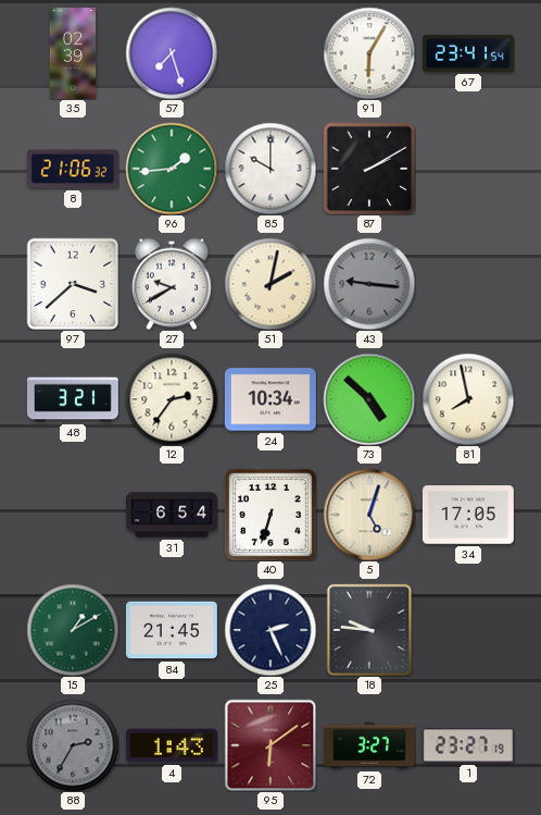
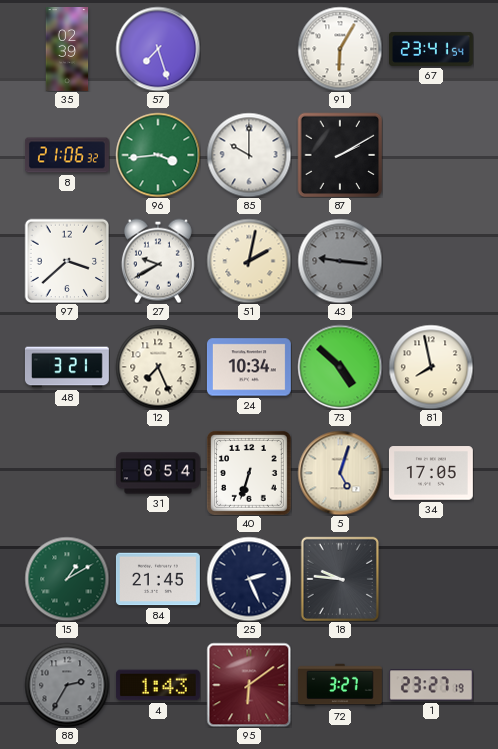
96: 1:44 -> 3:44
12: 2:36 -> 7:26
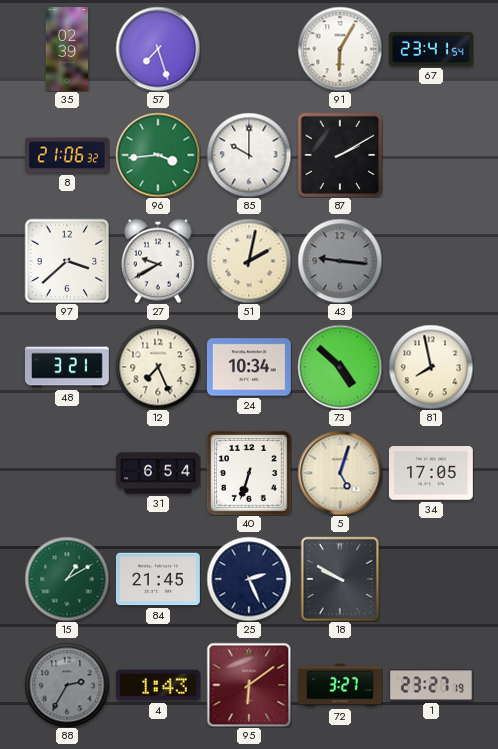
18: 9:46 -> 9:50
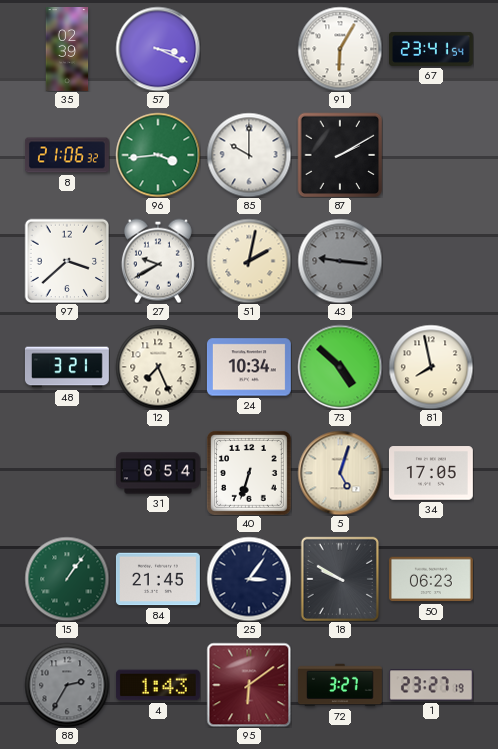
57: 7:27 -> 3:19
15: 1:10 -> 1:06
25: 2:26 -> 3:06
50: none -> 06:23
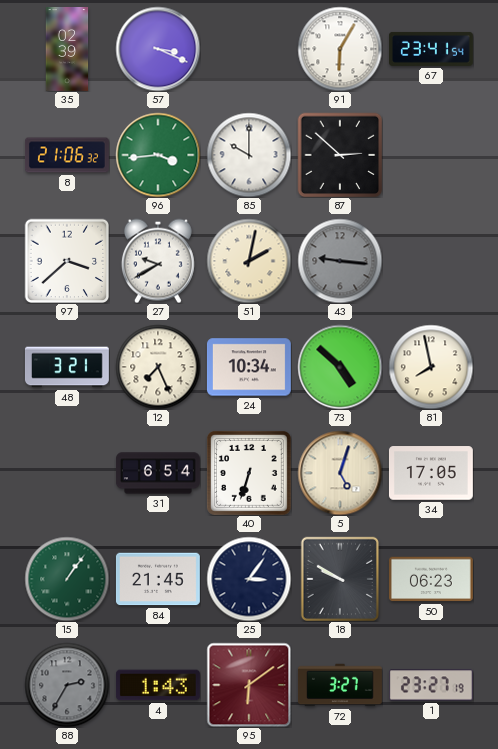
87: 2:10 -> 2:52
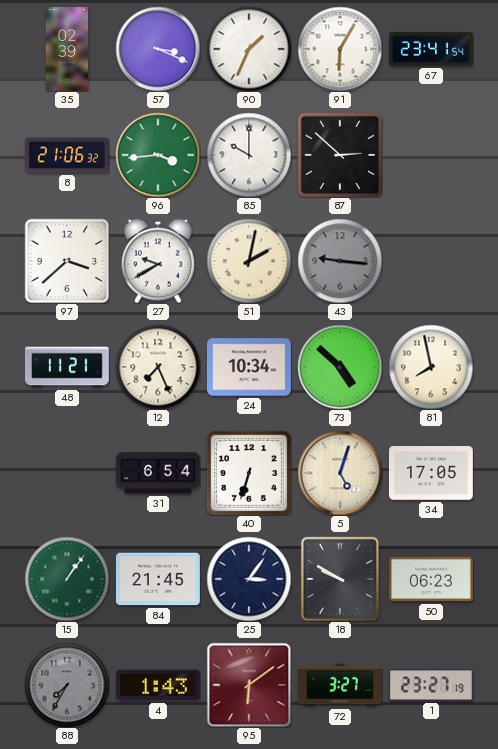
90: none -> 1:34
48: 3:21 -> 11:21
88: 2:35 -> 7:35
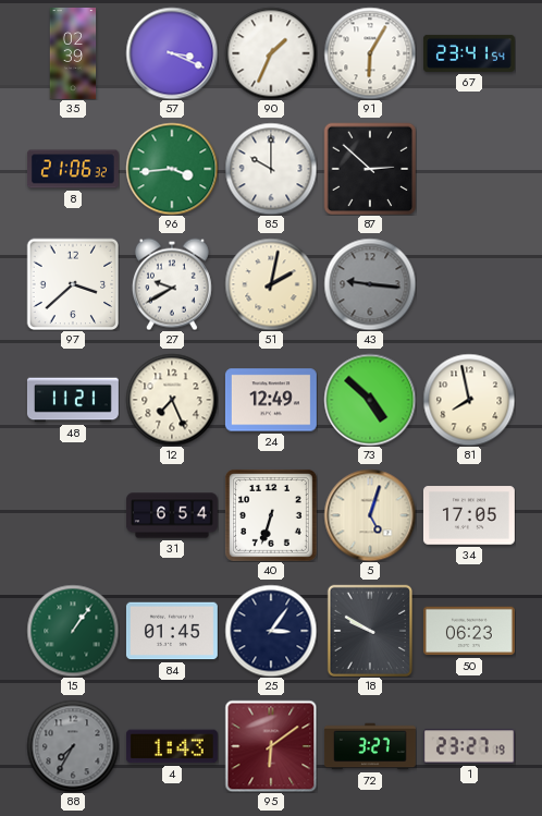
24: 10:34 -> 12:49
84: 21:45 -> 01:45
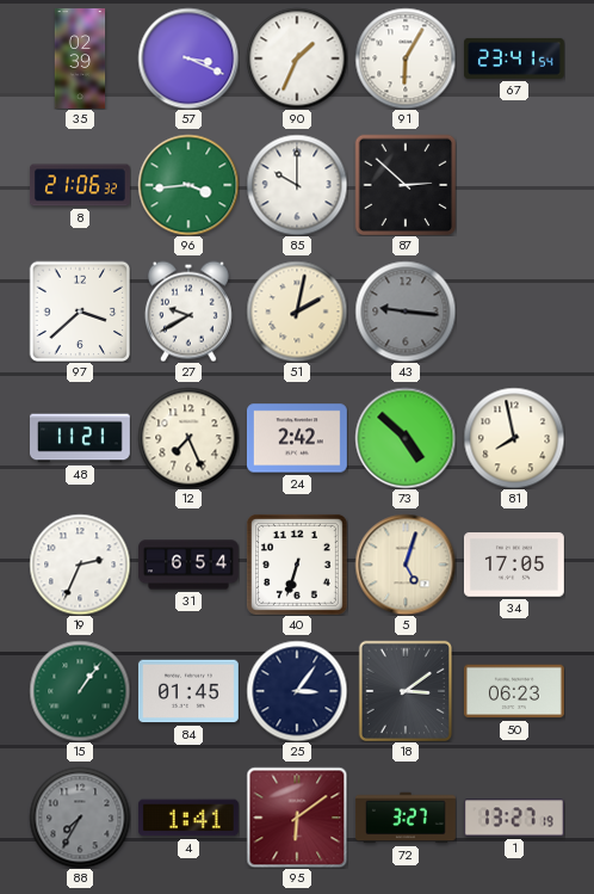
24: 12:49 -> 2:42
19: none -> 2:34
18: 9:50 -> 3:09
4: 1:43 -> 1:41
1: 23:27 -> 13:27
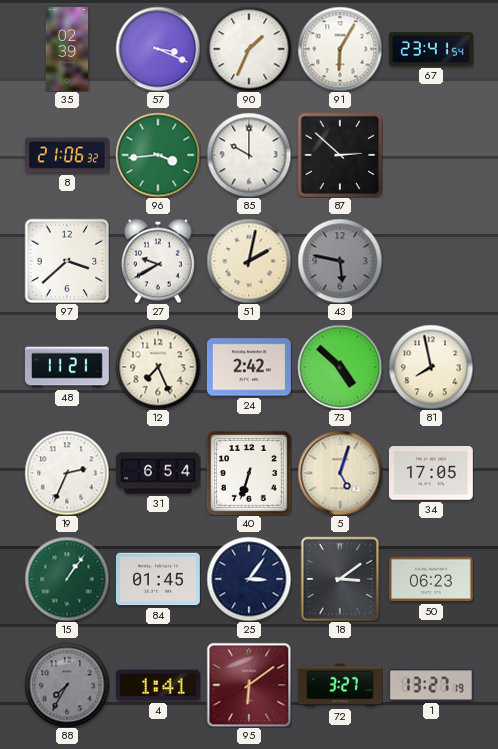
43: 9:16 -> 5:47
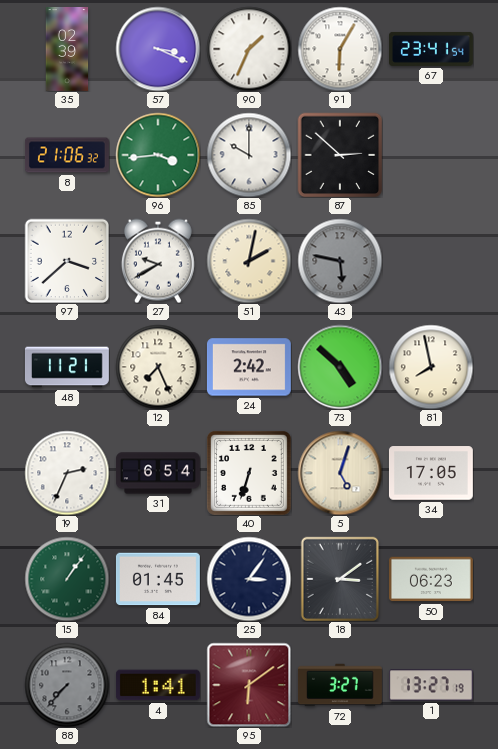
88: 7:35 -> 7:37
